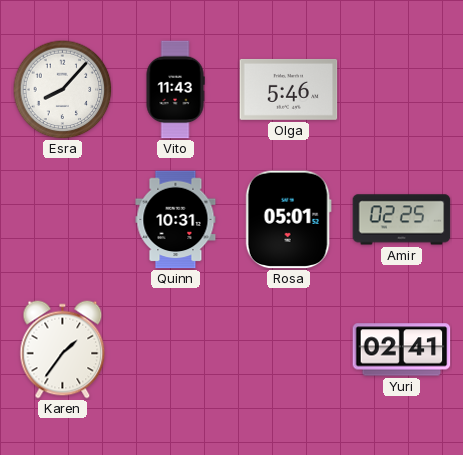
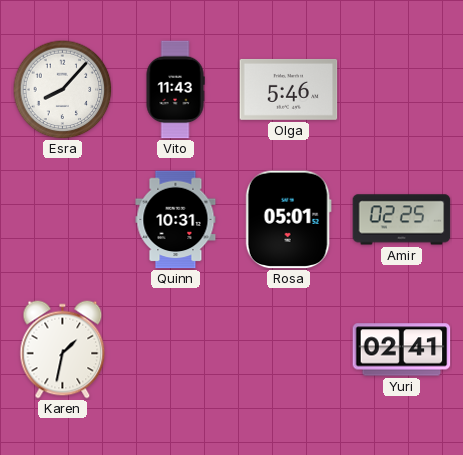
Karen: 1:36 -> 1:32
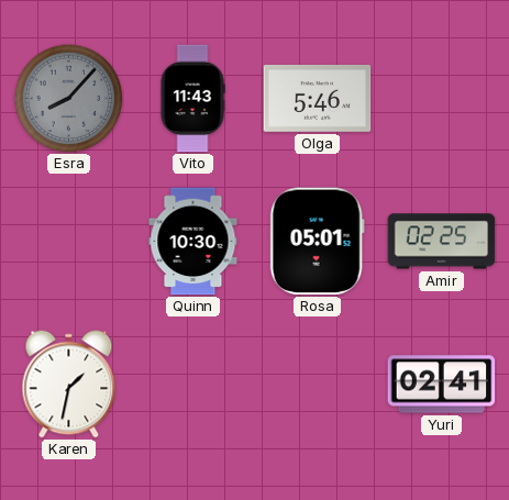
Esra dial: white -> grey
Quinn: 10:31 -> 10:30
